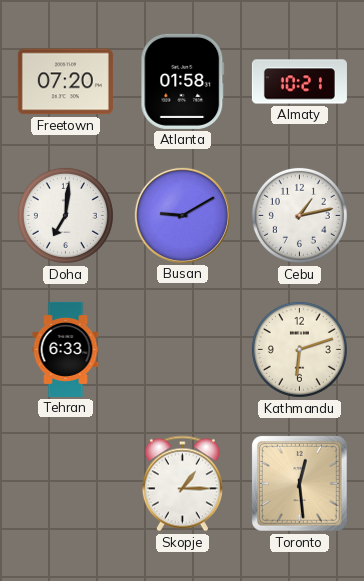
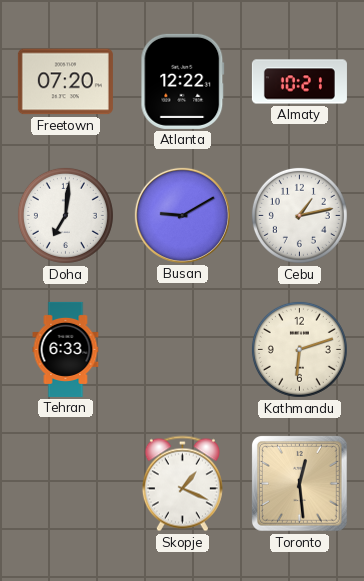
Atlanta: 01:58 -> 12:22
Skopje: 1:15 -> 1:19
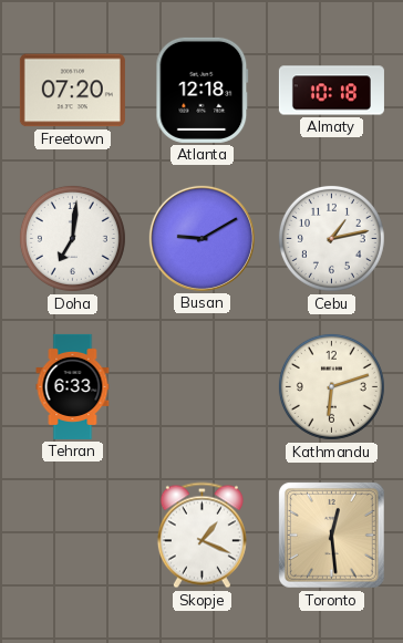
Atlanta: 12:22 -> 12:18
Almaty: 10:21 -> 10:18
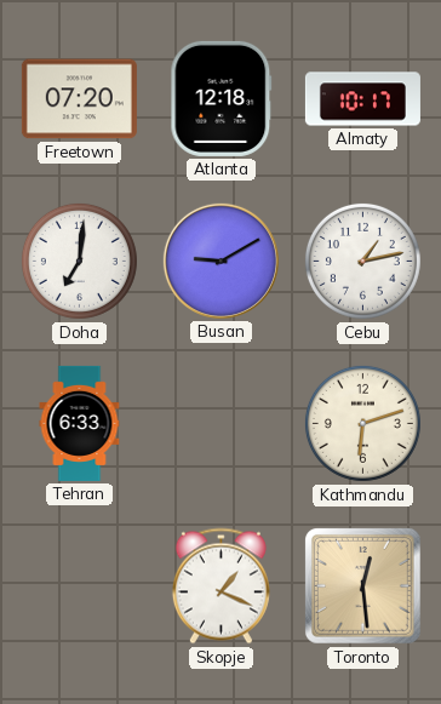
Almaty: 10:18 -> 10:17
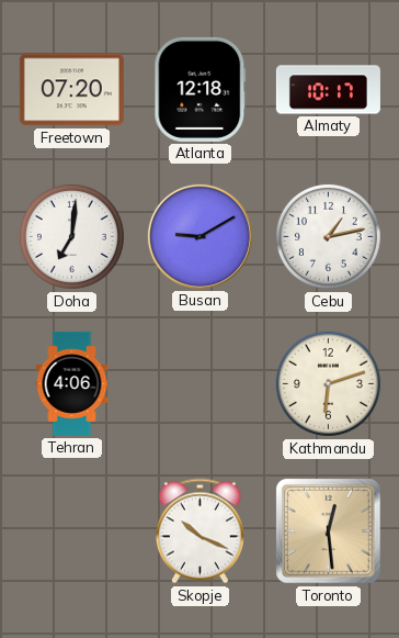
Tehran: 6:33 -> 4:06
Skopje: 1:19 -> 10:19
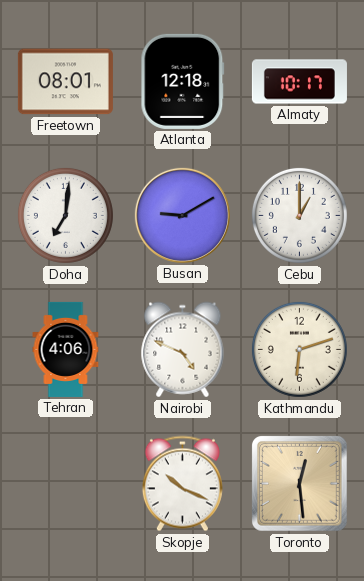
Freetown: 07:20 -> 08:01
Cebu: 1:13 -> 1:00
Nairobi: none -> 4:49
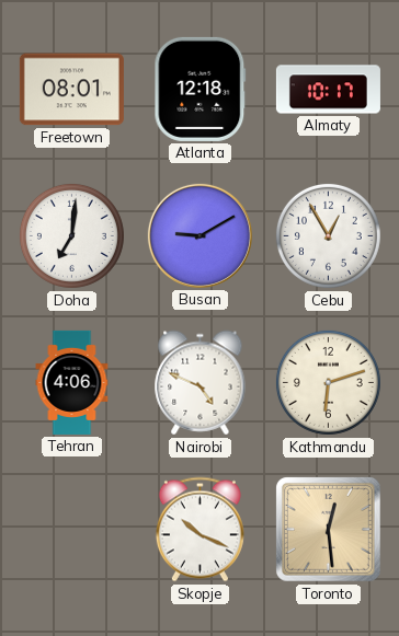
Cebu: 1:00 -> 12:55
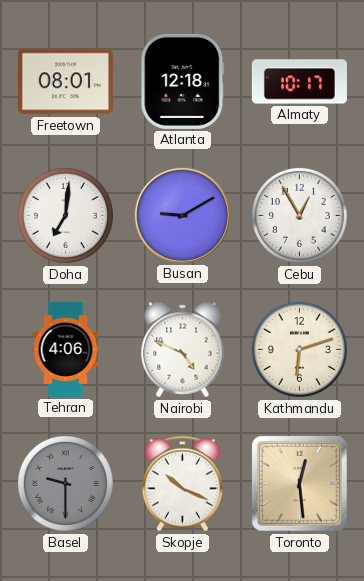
Basel: none -> 9:30
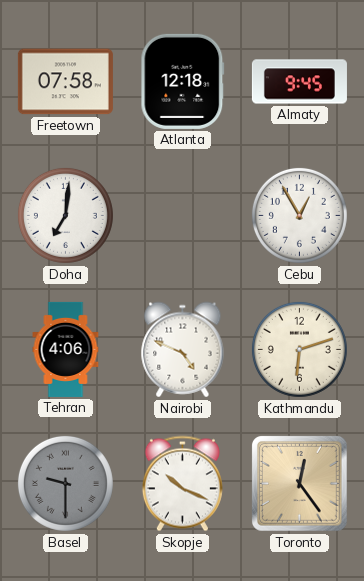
Freetown: 08:01 -> 07:58
Almaty: 10:17 -> 9:45
Busan: 9:10 -> none
Toronto: 12:29 -> 12:24
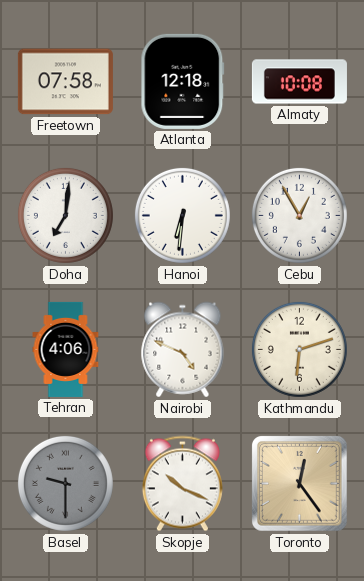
Almaty: 9:45 -> 10:08
Hanoi: none -> 6:31
